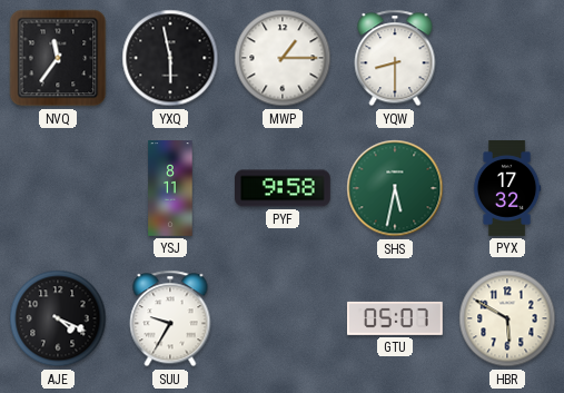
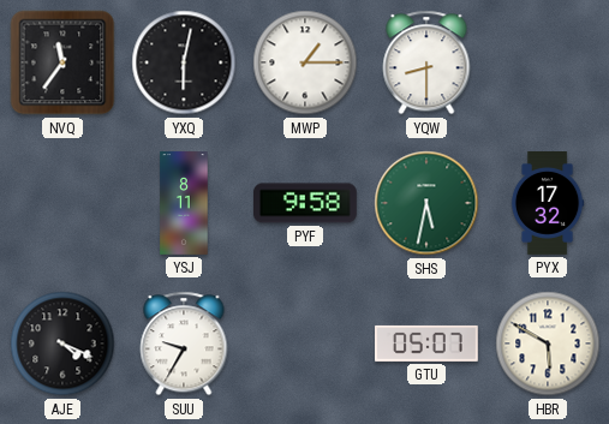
YXQ: 5:58 -> 6:02
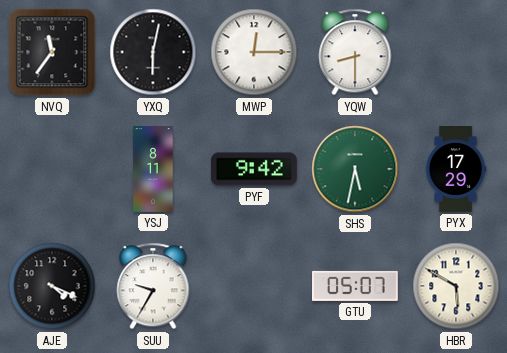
MWP: 1:15 -> 12:15
PYF: 9:58 -> 9:42
PYX: 17:32 -> 17:29
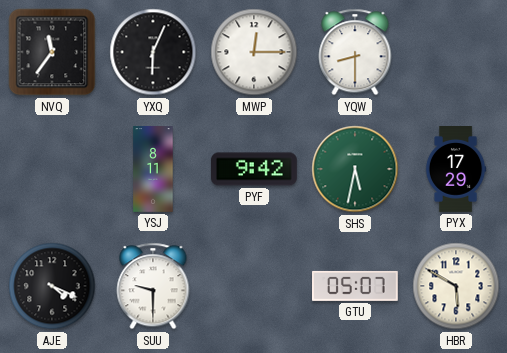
YXQ: 6:02 -> 6:04
SUU: 9:35 -> 9:30
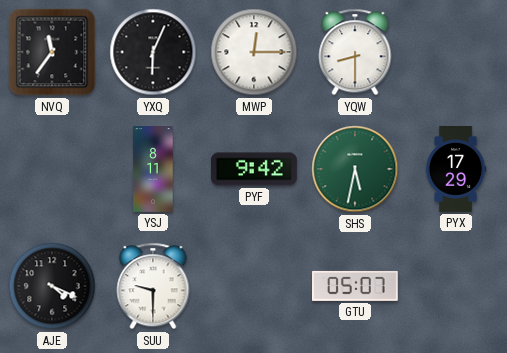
HBR: 5:50 -> none
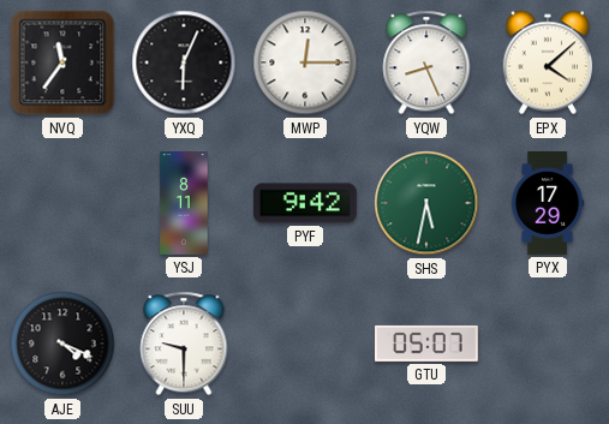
YQW: 8:30 -> 8:26
EPX: none -> 4:08
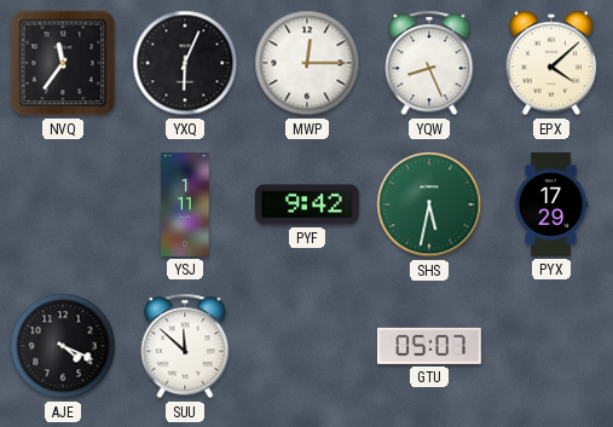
YSJ: 8:11 -> 1:11
SUU: 9:30 -> 11:52
